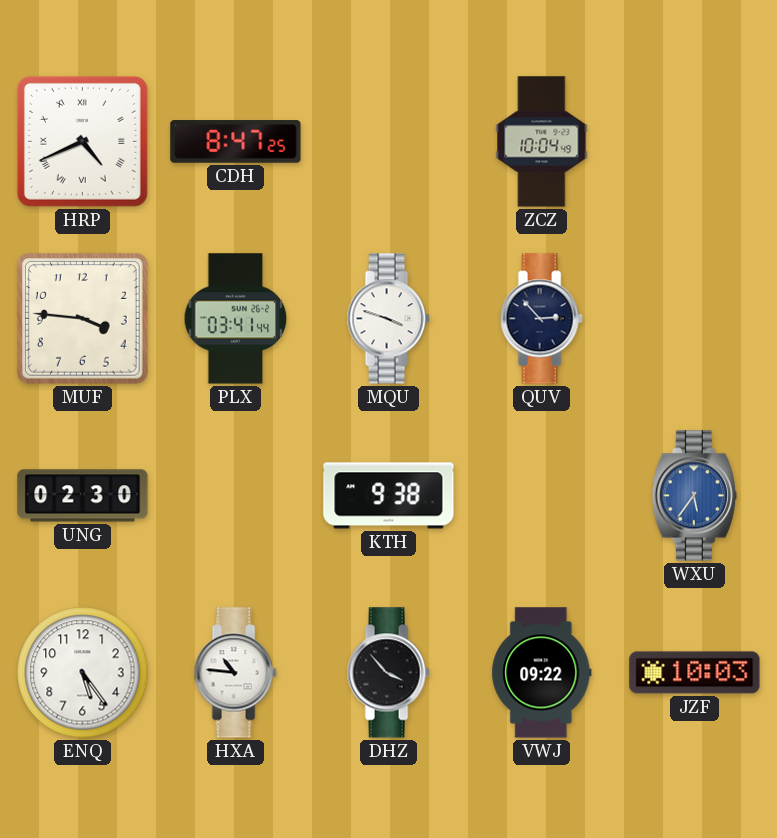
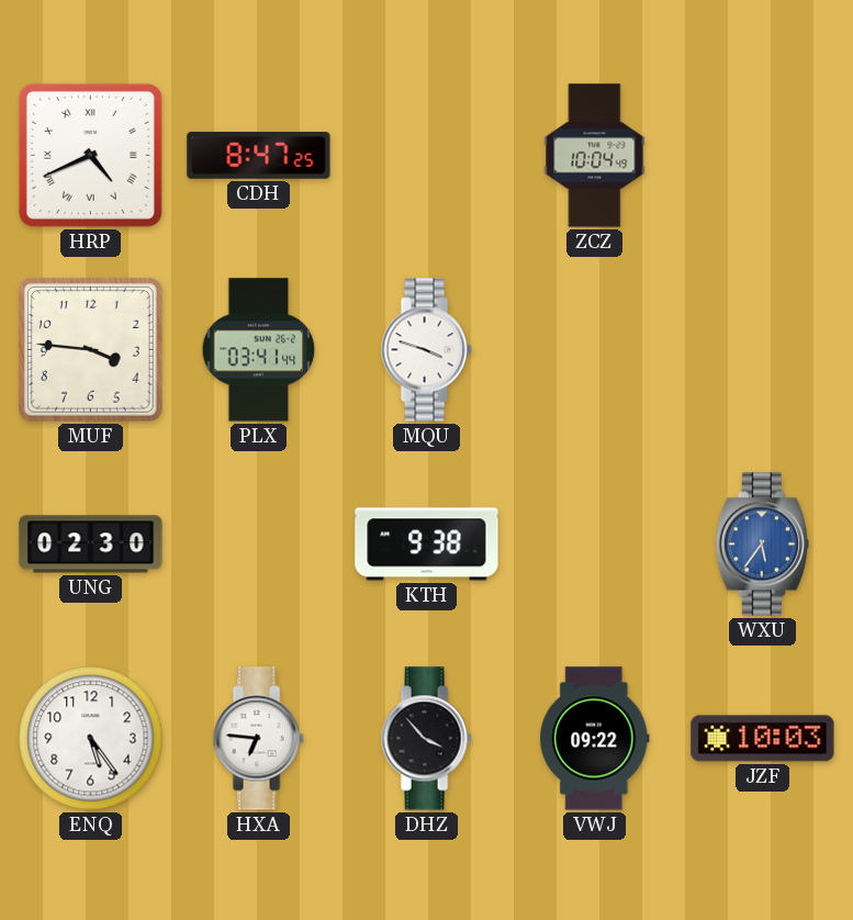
QUV: 2:53 -> none
HXA: 10:46 -> 6:46
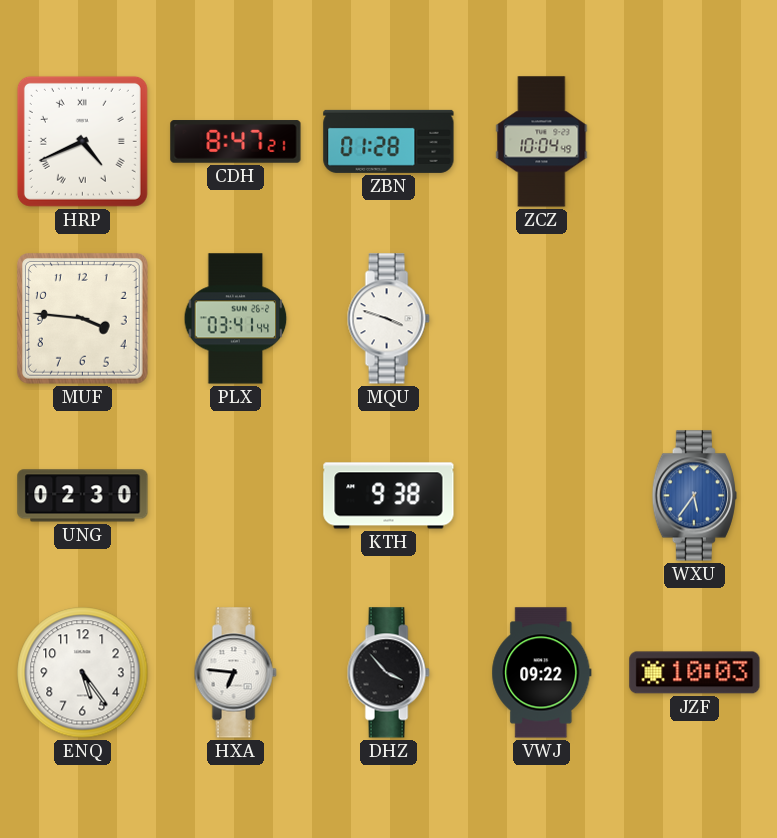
CDH: 8:47:25 -> 8:47:21
ZBN: none -> 01:28
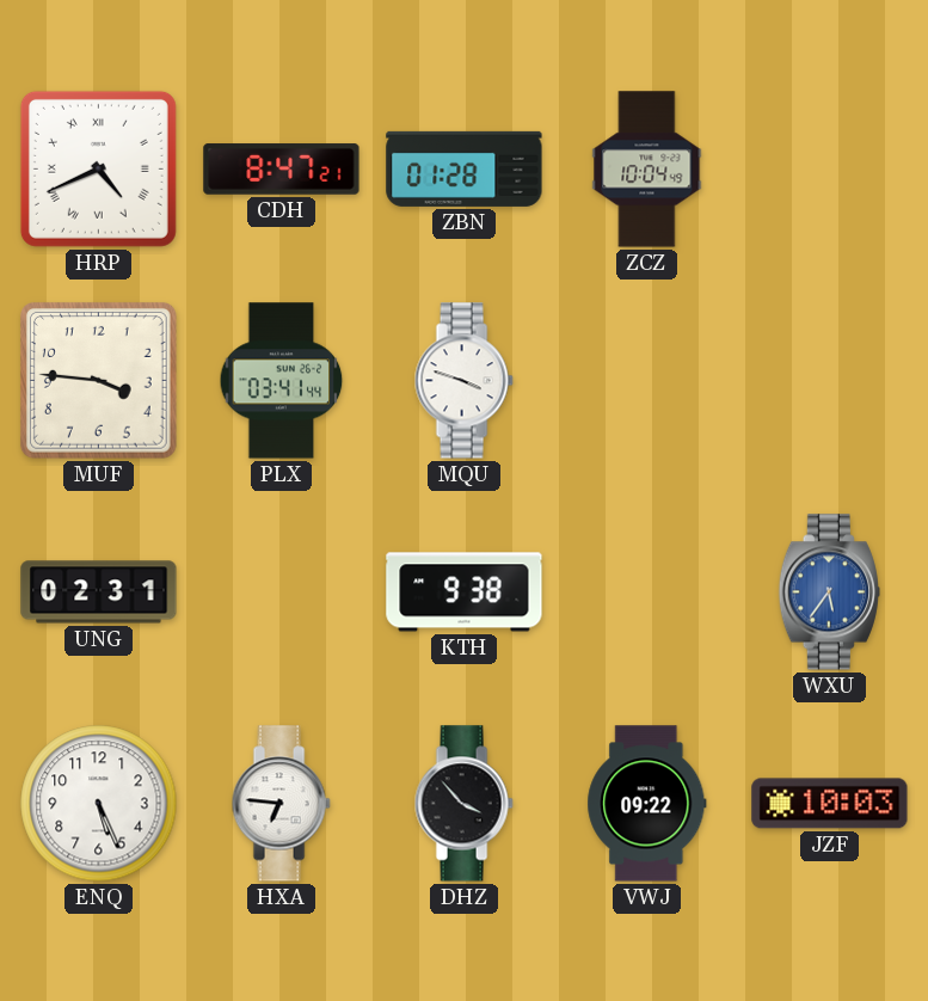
UNG: 02:30 -> 02:31
ENQ: 5:24 -> 5:26
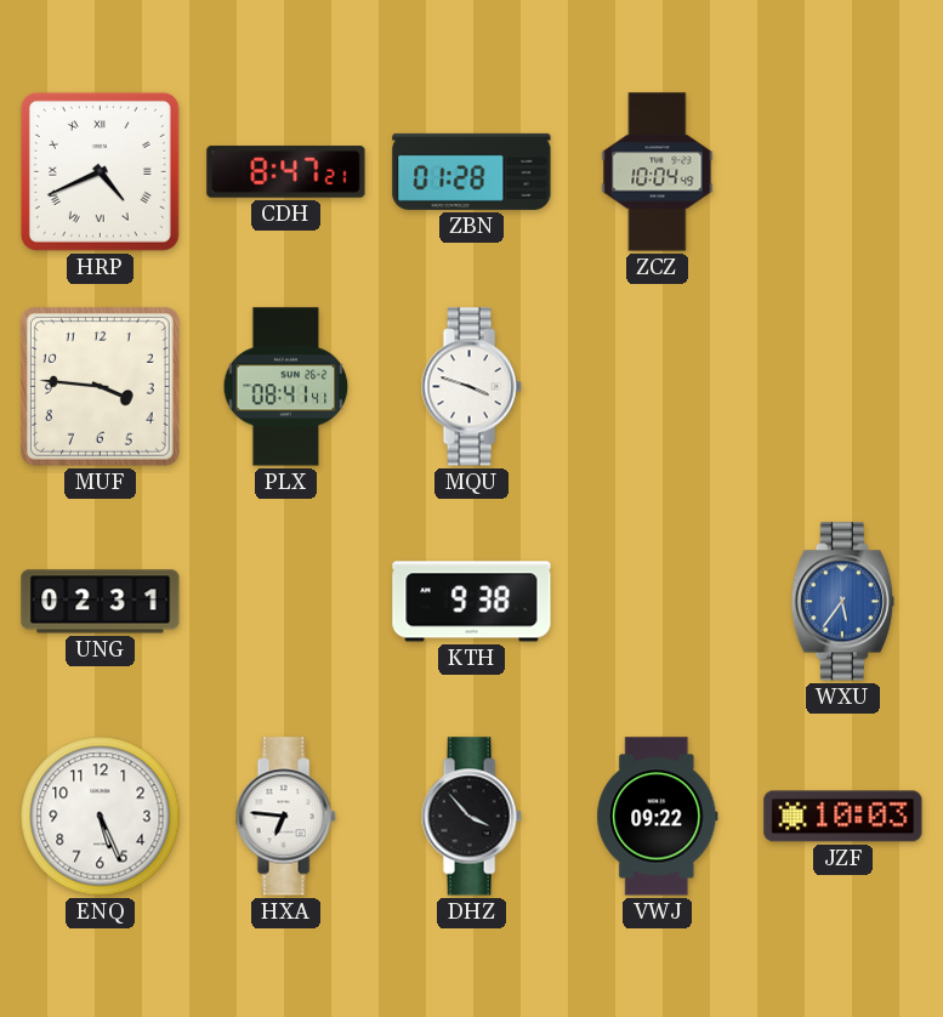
PLX: 03:41 -> 08:41
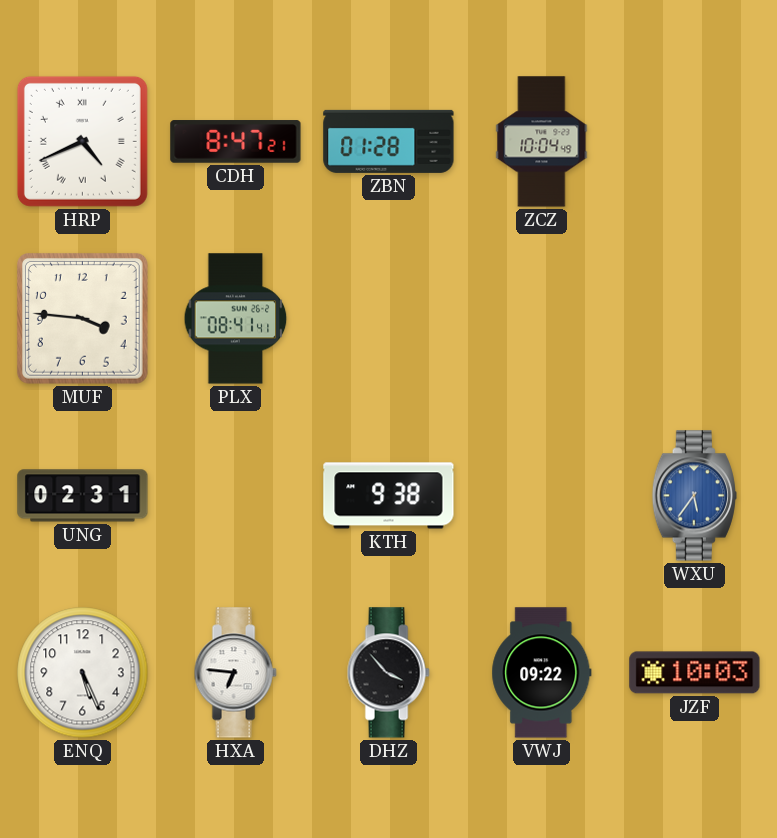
MQU: 3:48 -> none
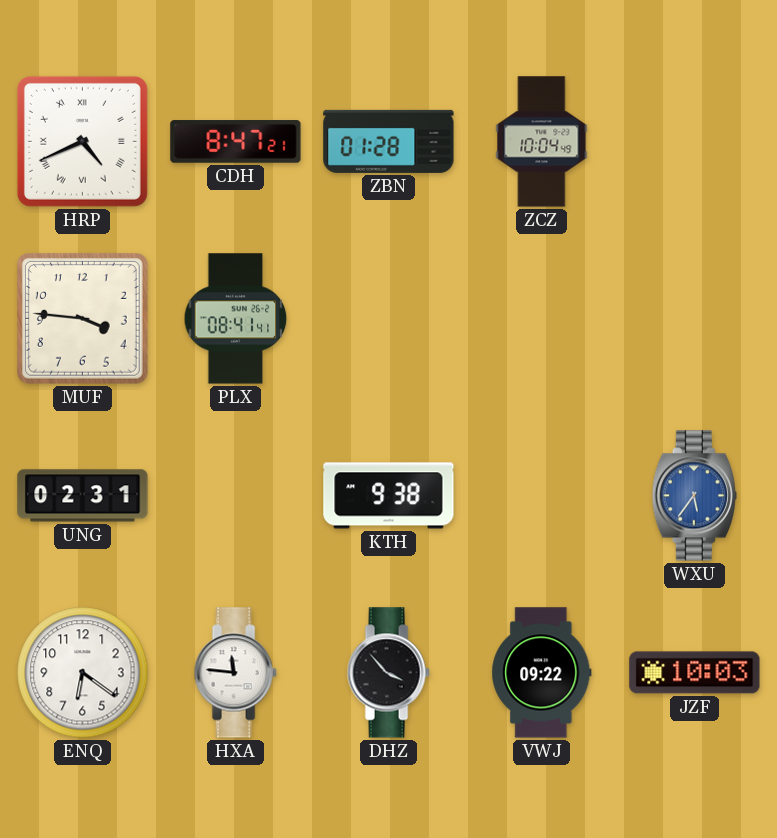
ENQ: 5:26 -> 6:21
HXA: 6:46 -> 11:46
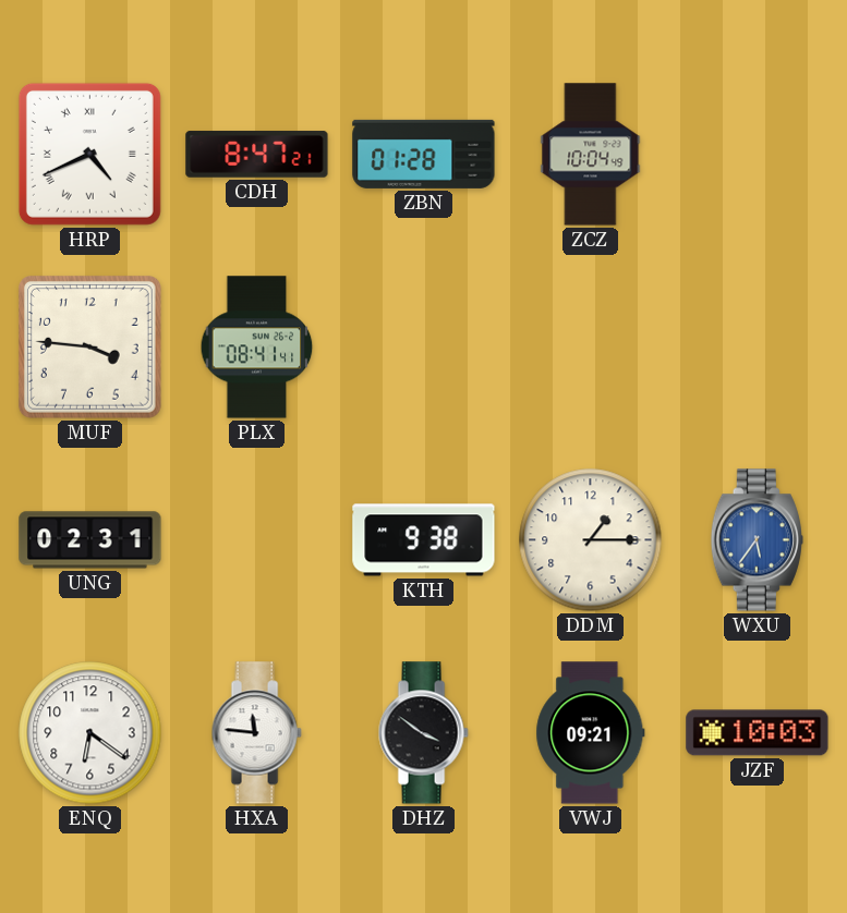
DDM: none -> 1:15
DHZ: 3:53 -> 3:51
VWJ: 09:22 -> 09:21
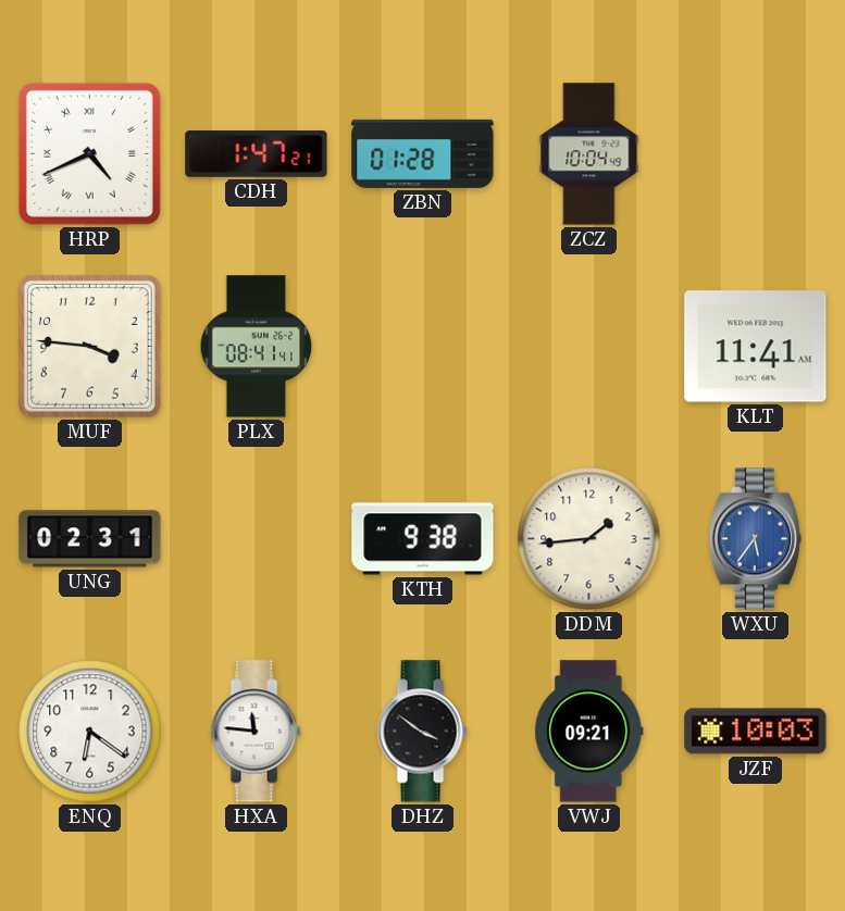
CDH: 8:47 -> 1:47
KLT: none -> 11:41
DDM: 1:15 -> 1:44
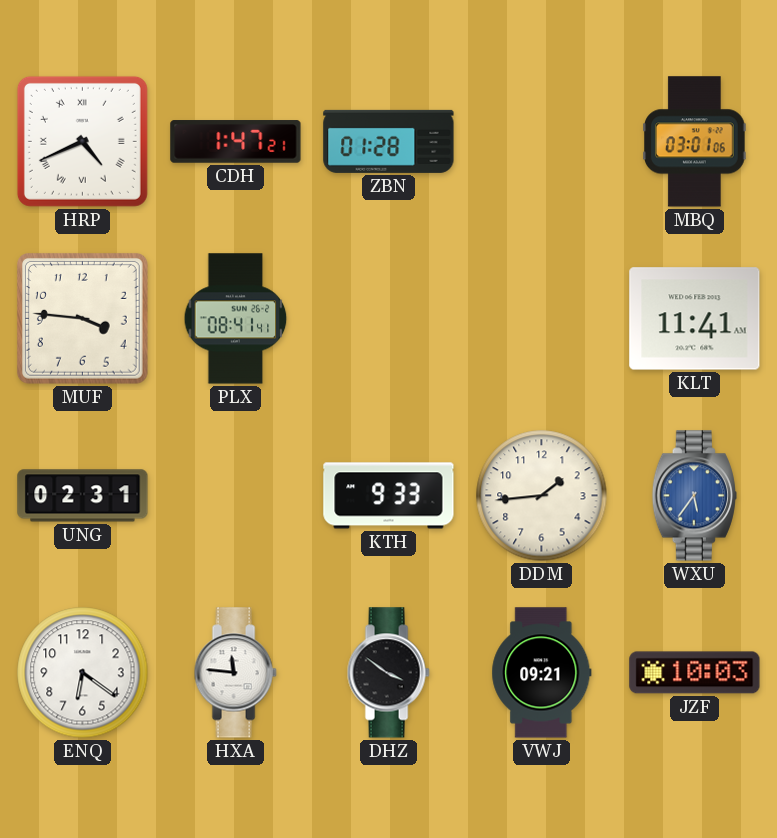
ZCZ: 10:04 -> none
MBQ: none -> 03:01
KTH: 9:38 -> 9:33
